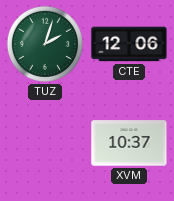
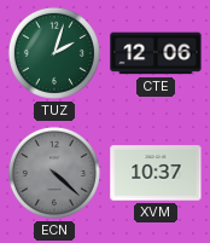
ECN: none -> 4:22
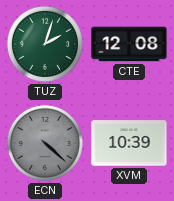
CTE: 12:06 -> 12:08
XVM: 10:37 -> 10:39
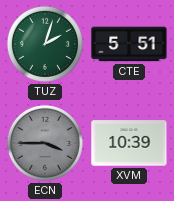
CTE: 12:08 -> 5:51
ECN: 4:22 -> 3:45
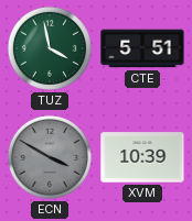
TUZ: 2:03 -> 3:58
ECN: 3:45 -> 3:50
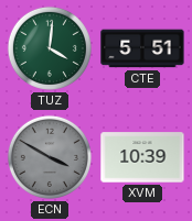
TUZ: 3:58 -> 4:01
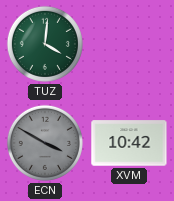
CTE: 5:51 -> none
XVM: 10:39 -> 10:42
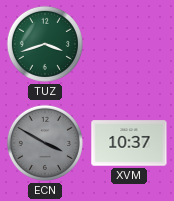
TUZ: 4:01 -> 3:42
XVM: 10:42 -> 10:37
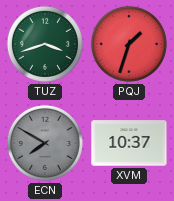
PQJ: none -> 1:33
ECN: 3:50 -> 7:50
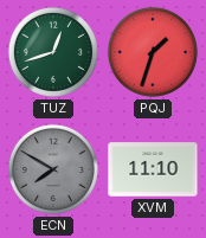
TUZ: 3:42 -> 12:42
XVM: 10:37 -> 11:10
